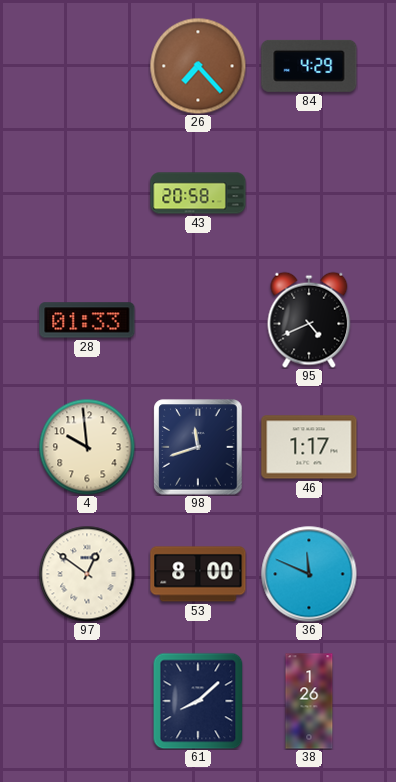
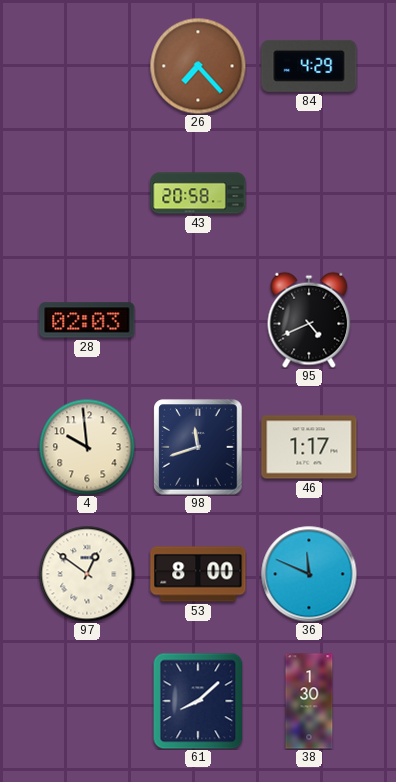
28: 01:33 -> 02:03
38: 1:26 -> 1:30
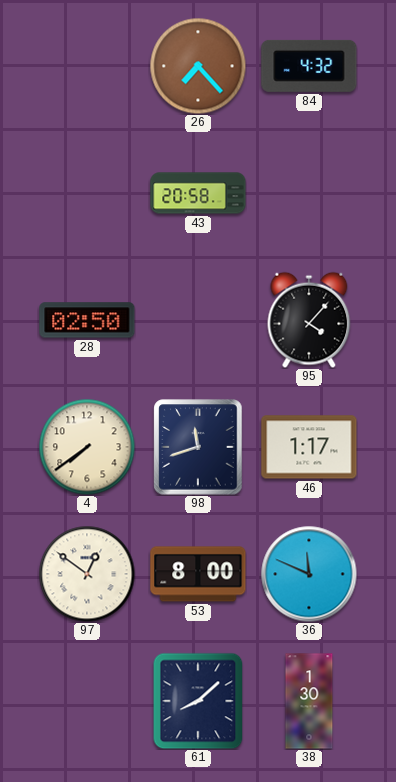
84: 4:29 -> 4:32
28: 02:03 -> 02:50
95: 4:41 -> 4:07
4: 9:59 -> 7:39
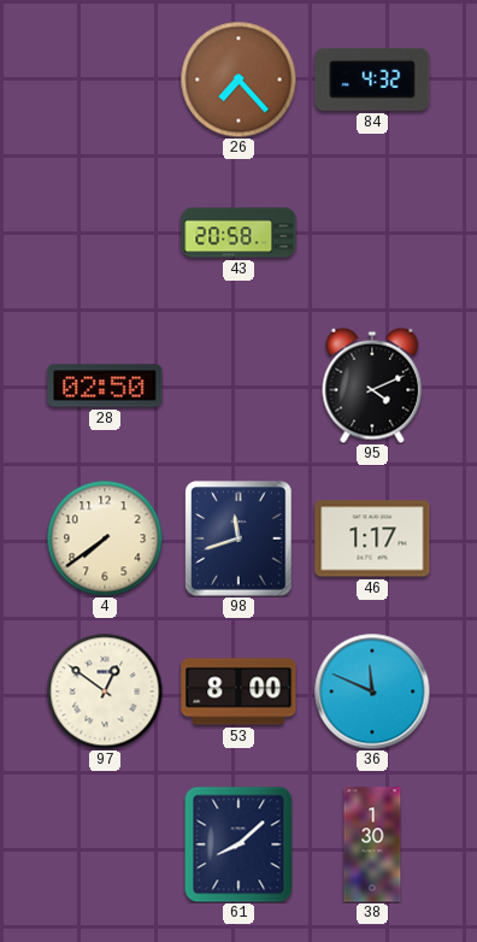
95: 4:07 -> 4:11
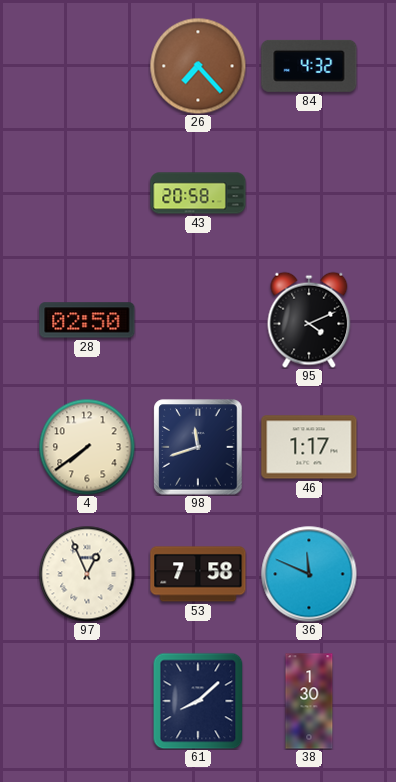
97: 12:51 -> 12:56
53: 8:00 -> 7:58
